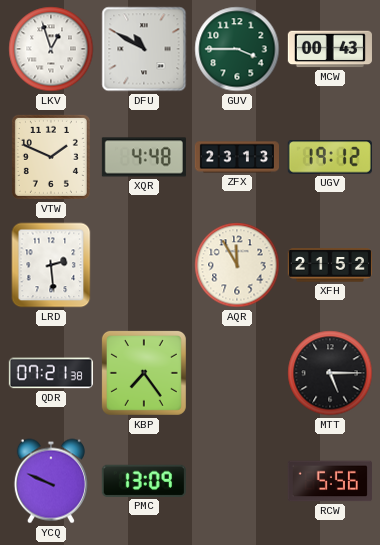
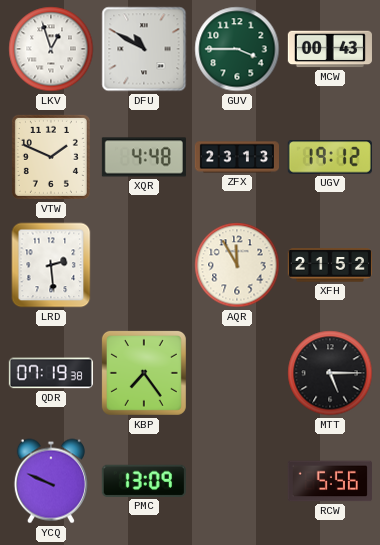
QDR: 07:21 -> 07:19
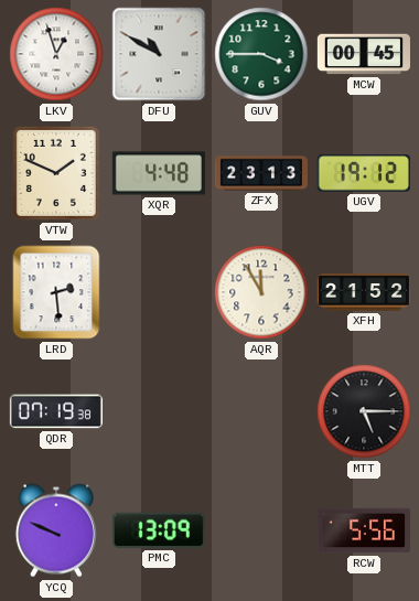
MCW: 00:43 -> 00:45
KBP: 7:24 -> none
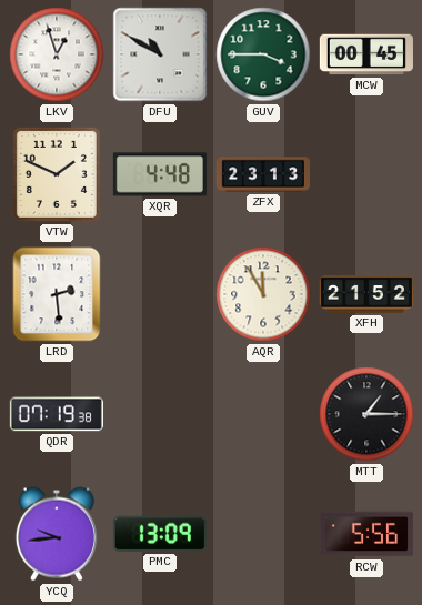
UGV: 19:12 -> none
MTT: 5:15 -> 1:15
YCQ: 9:49 -> 9:44
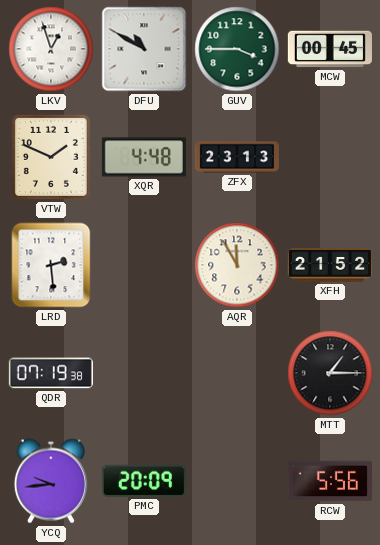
PMC: 13:09 -> 20:09
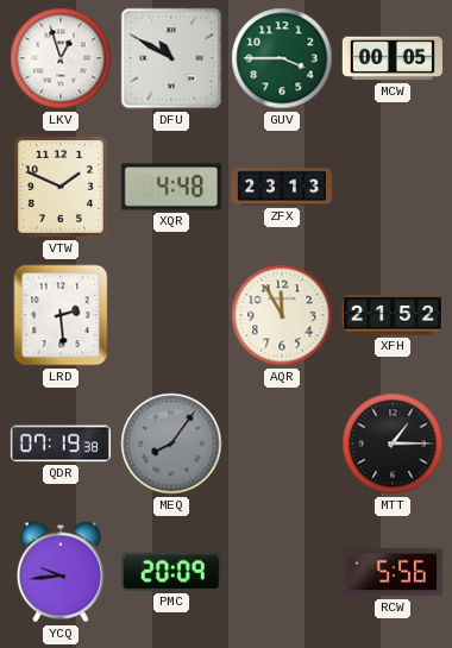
MCW: 00:45 -> 00:05
MEQ: none -> 8:06
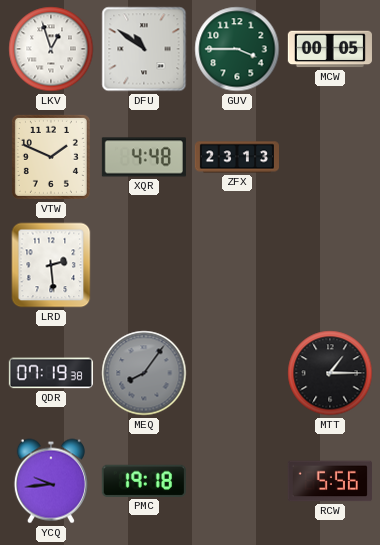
DFU: 10:50 -> 10:51
AQR: 11:55 -> none
XFH: 21:52 -> none
PMC: 20:09 -> 19:18
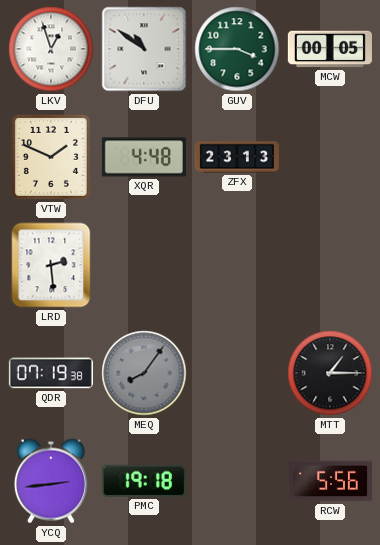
YCQ: 9:44 -> 2:44
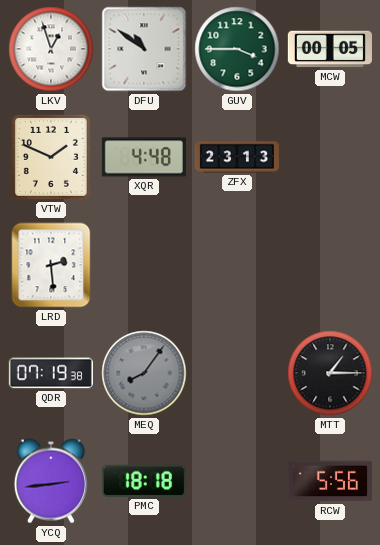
PMC: 19:18 -> 18:18
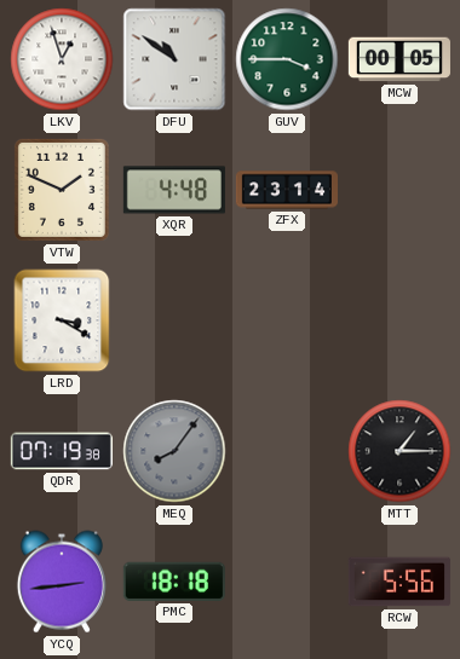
ZFX: 23:13 -> 23:14
LRD: 2:29 -> 3:20
